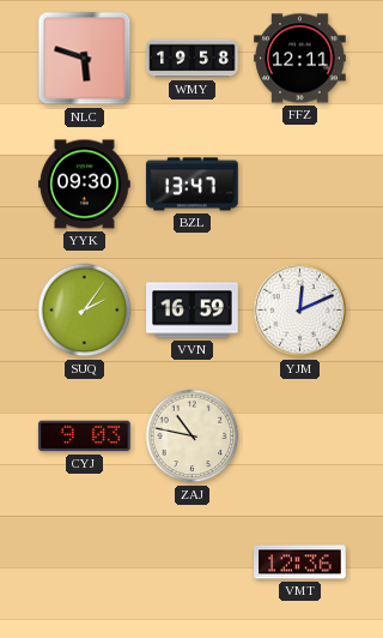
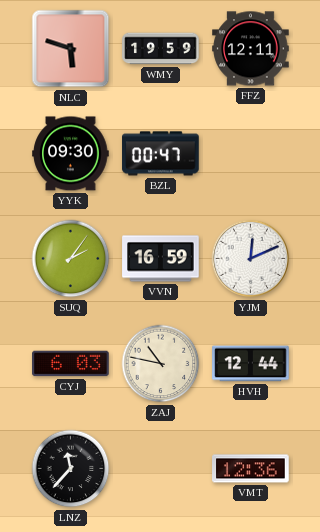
WMY: 19:58 -> 19:59
BZL: 13:47 -> 00:47
CYJ: 9:03 -> 6:03
HVH: none -> 12:44
LNZ: none -> 11:37
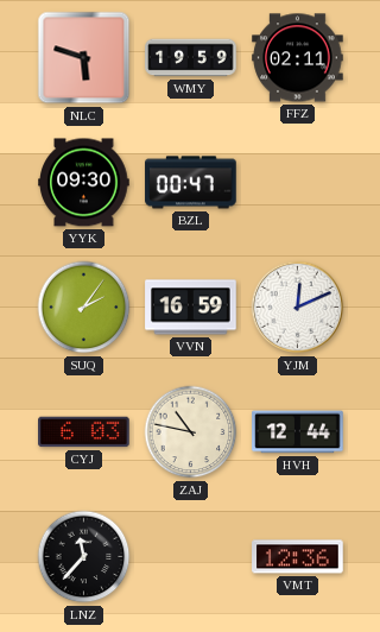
FFZ: 12:11 -> 02:11
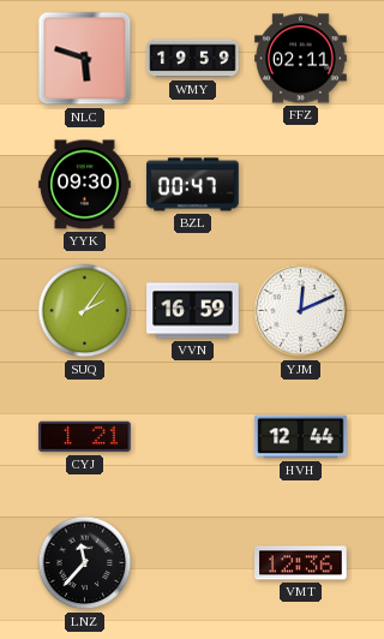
CYJ: 6:03 -> 1:21
ZAJ: 10:47 -> none
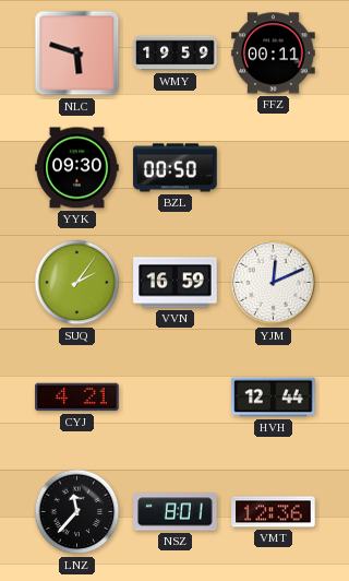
FFZ: 02:11 -> 00:11
BZL: 00:47 -> 00:50
CYJ: 1:21 -> 4:21
NSZ: none -> 8:01
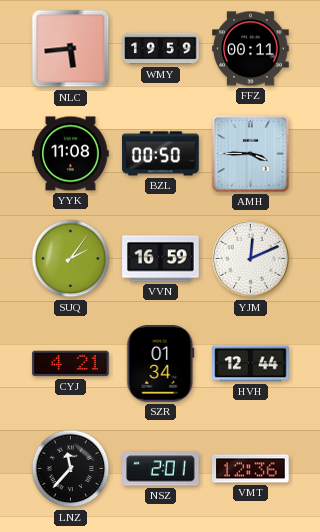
NLC: 5:48 -> 5:44
YYK: 09:30 -> 11:08
AMH: none -> 3:45
SZR: none -> 01:34
NSZ: 8:01 -> 2:01
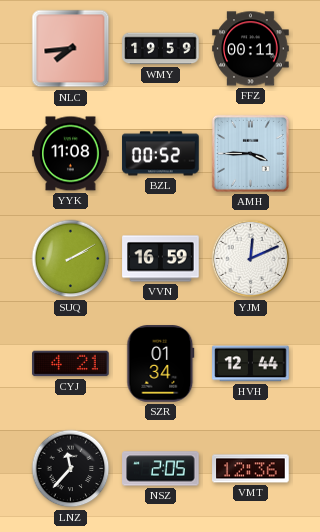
NLC: 5:44 -> 7:44
BZL: 00:50 -> 00:52
SUQ: 2:06 -> 2:10
NSZ: 2:01 -> 2:05
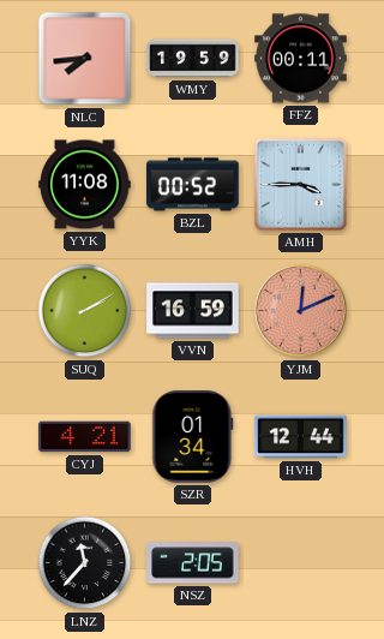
YJM dial: white -> salmon
VMT: 12:36 -> none
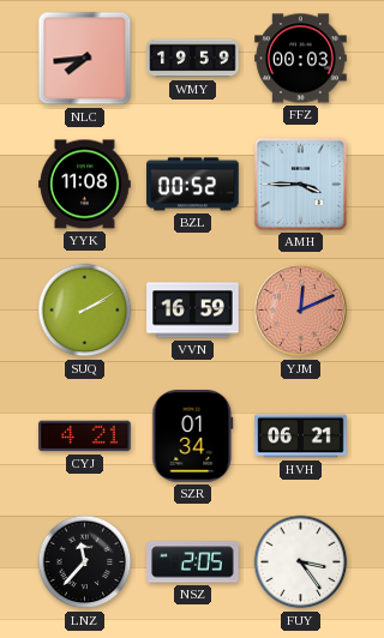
FFZ: 00:11 -> 00:03
HVH: 12:44 -> 06:21
FUY: none -> 3:24
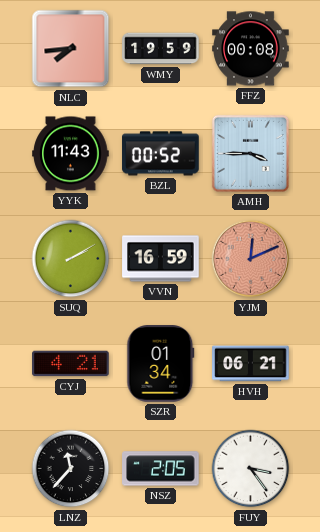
FFZ: 00:03 -> 00:08
YYK: 11:08 -> 11:43
